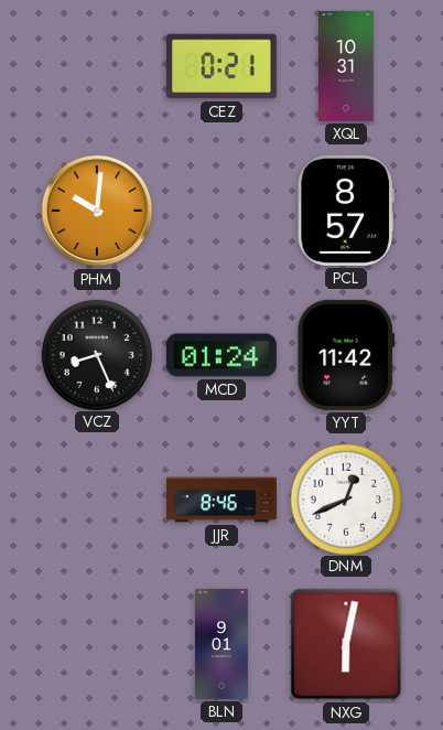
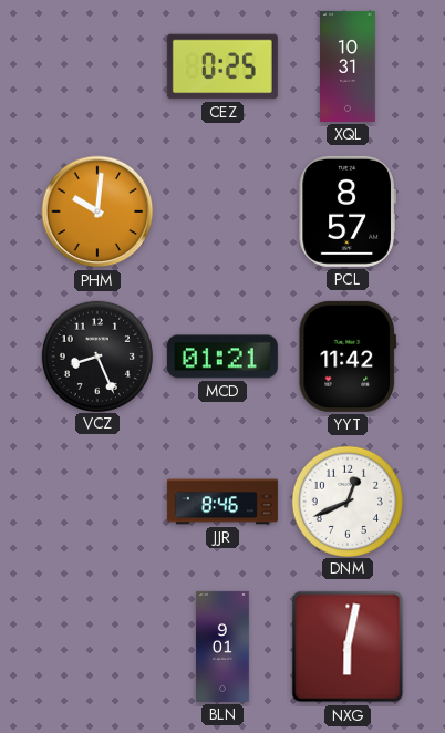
CEZ: 0:21 -> 0:25
MCD: 01:24 -> 01:21
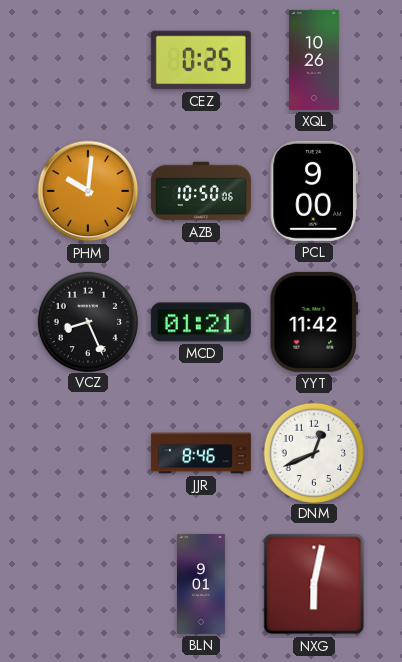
XQL: 10:31 -> 10:26
AZB: none -> 10:50
PCL: 8:57 -> 9:00
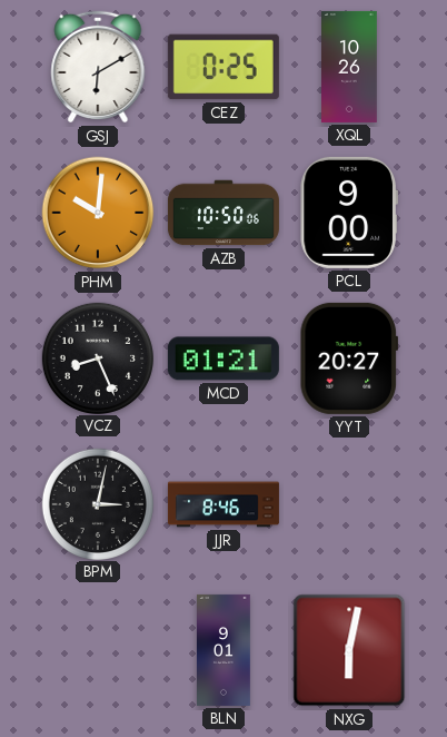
GSJ: none -> 6:10
YYT: 11:42 -> 20:27
BPM: none -> 3:02
DNM: 12:41 -> none
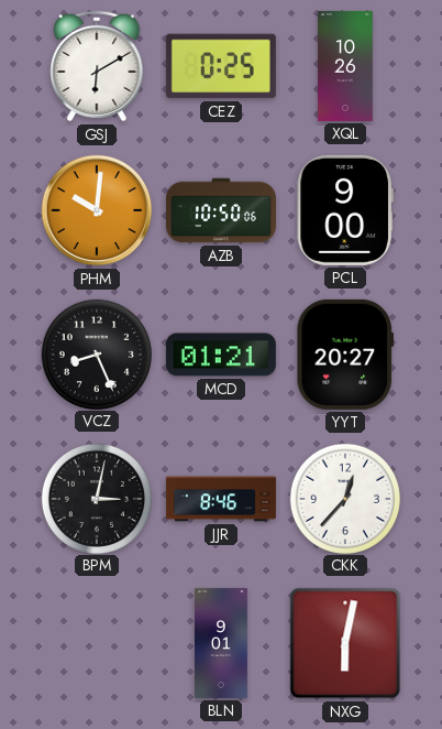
CKK: none -> 12:37
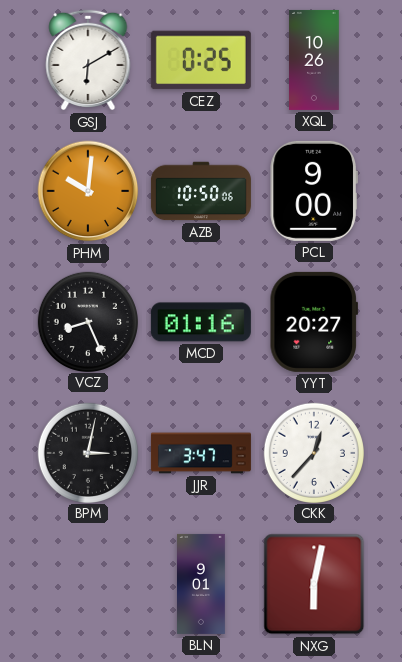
MCD: 01:21 -> 01:16
JJR: 8:46 -> 3:47
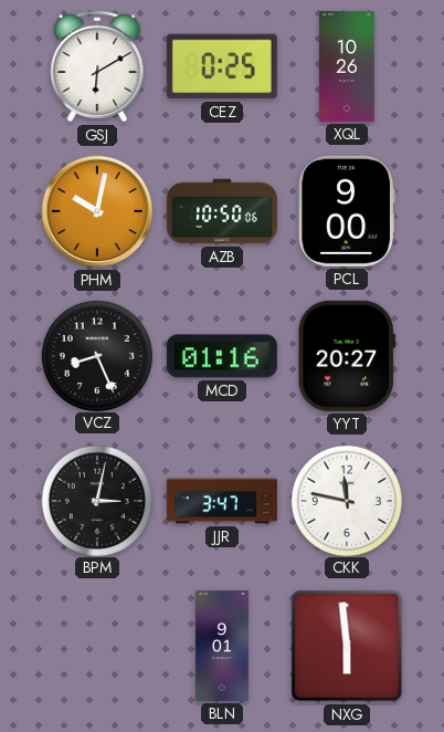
PHM: 10:01 -> 10:02
CKK: 12:37 -> 11:47
NXG: 6:02 -> 5:59
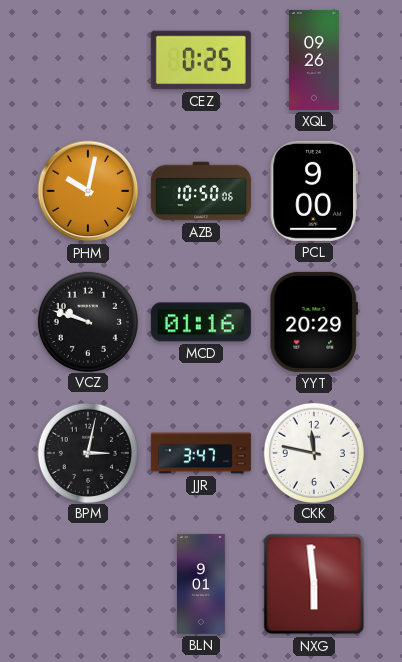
GSJ: 6:10 -> none
XQL: 10:26 -> 09:26
VCZ: 8:26 -> 9:48
YYT: 20:27 -> 20:29
